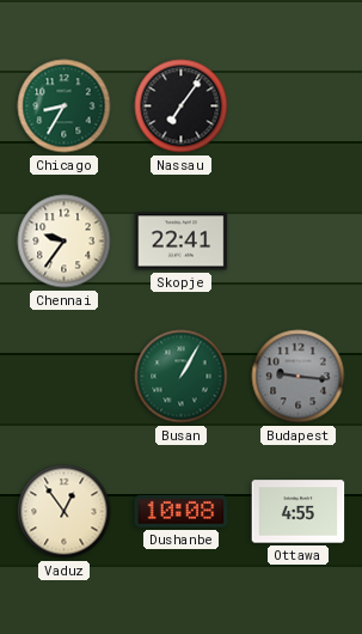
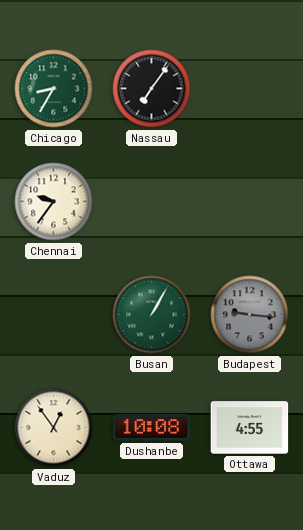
Skopje: 22:41 -> none
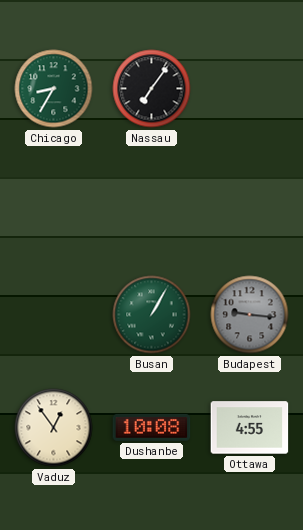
Chennai: 9:36 -> none
